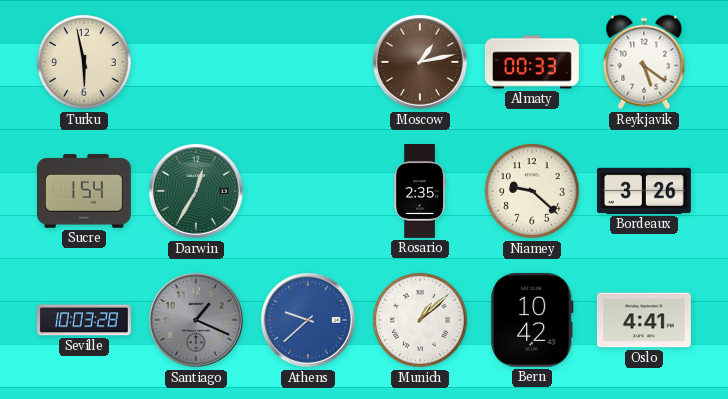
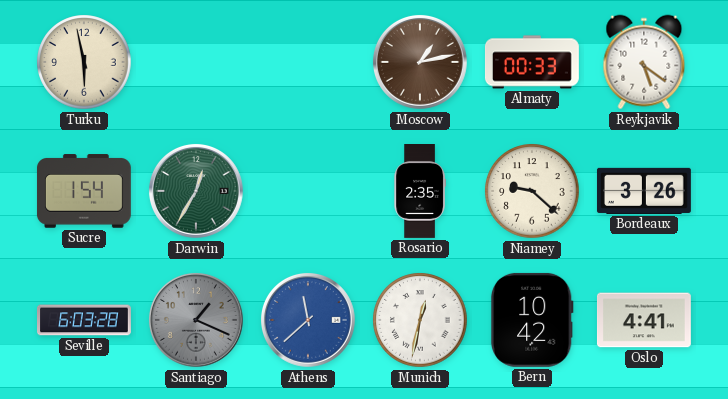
Seville: 10:03 -> 6:03
Athens: 9:38 -> 11:38
Munich: 1:08 -> 12:32
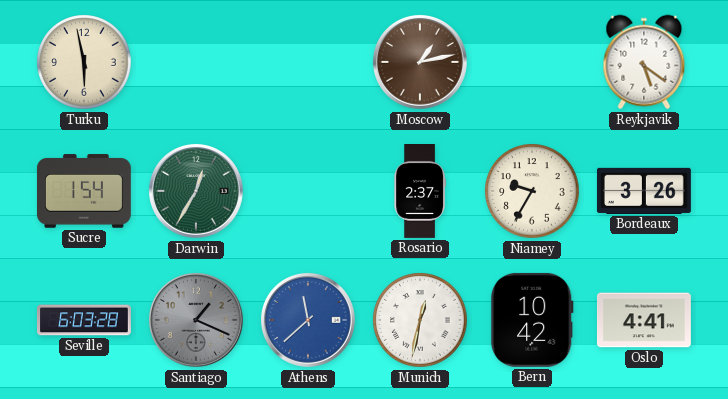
Almaty: 00:33 -> none
Rosario: 2:35 -> 2:37
Niamey: 9:22 -> 9:35
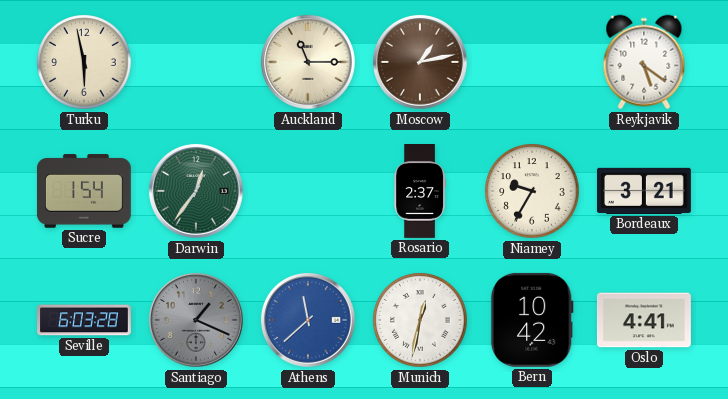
Auckland: none -> 11:15
Darwin: 12:35 -> 12:36
Bordeaux: 3:26 -> 3:21
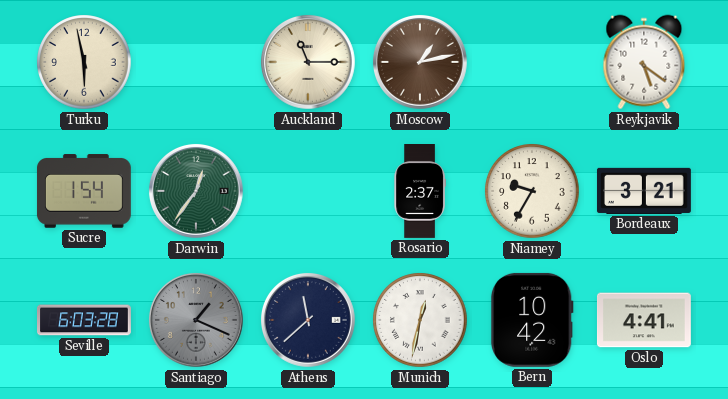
Athens dial: blue -> navy
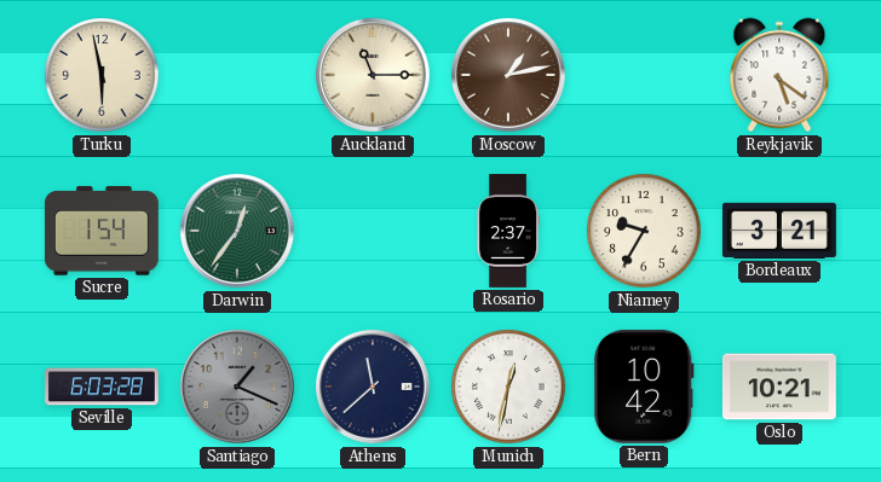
Oslo: 4:41 -> 10:21
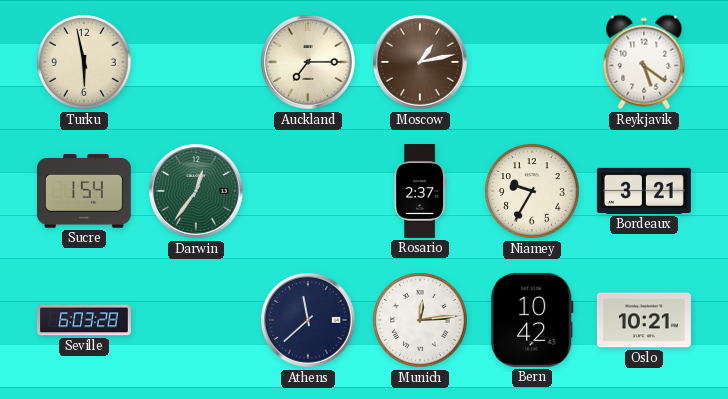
Auckland: 11:15 -> 7:15
Santiago: 1:19 -> none
Munich: 12:32 -> 12:14
